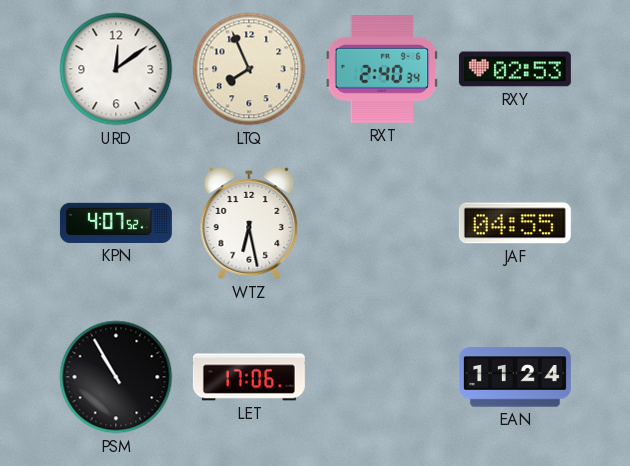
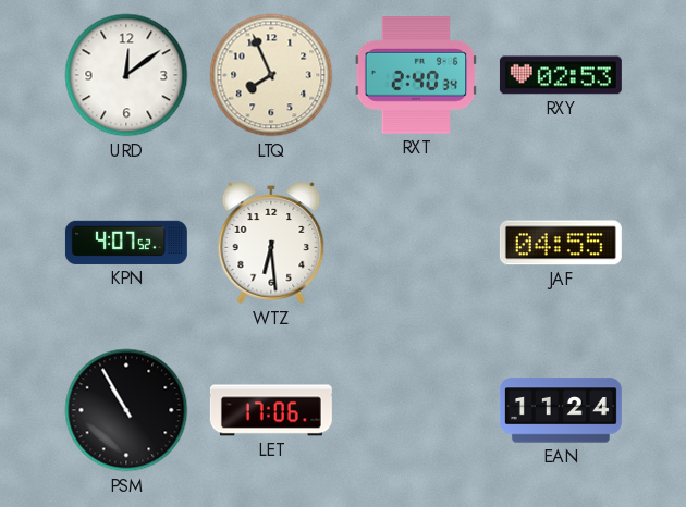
WTZ: 6:28 -> 6:29
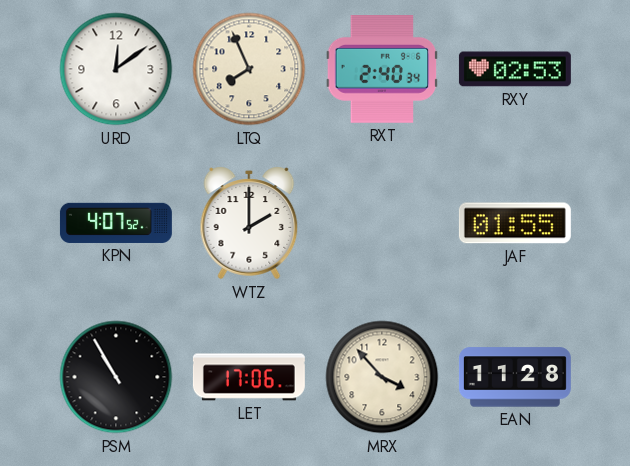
WTZ: 6:29 -> 2:00
JAF: 04:55 -> 01:55
MRX: none -> 3:53
EAN: 11:24 -> 11:28
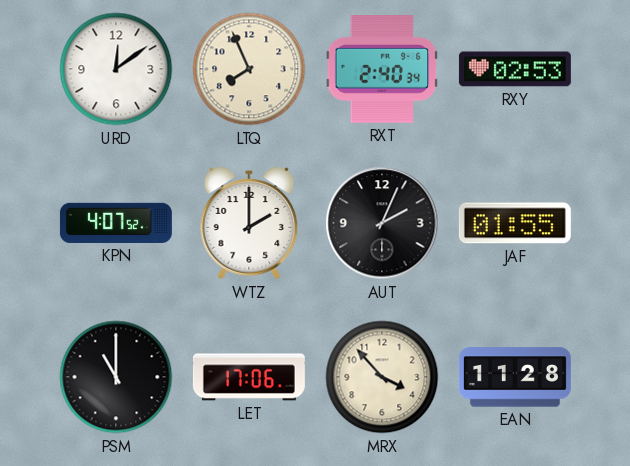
AUT: none -> 2:04
PSM: 10:55 -> 11:00
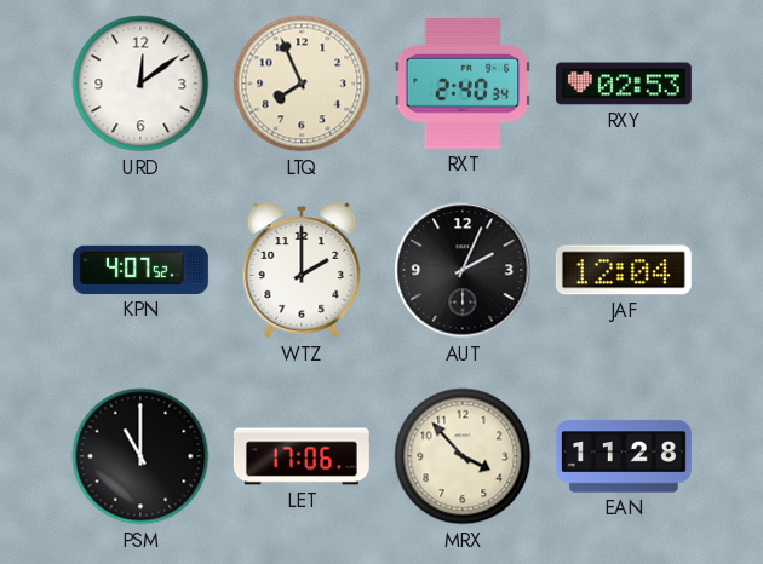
JAF: 01:55 -> 12:04
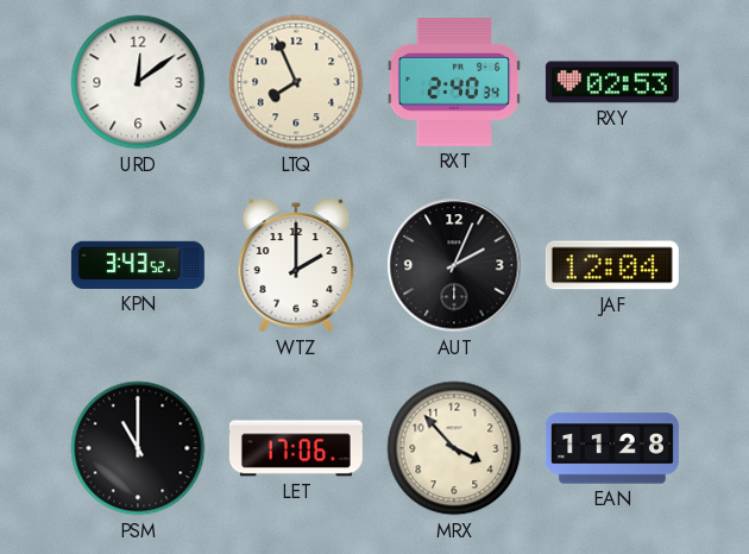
KPN: 4:07 -> 3:43
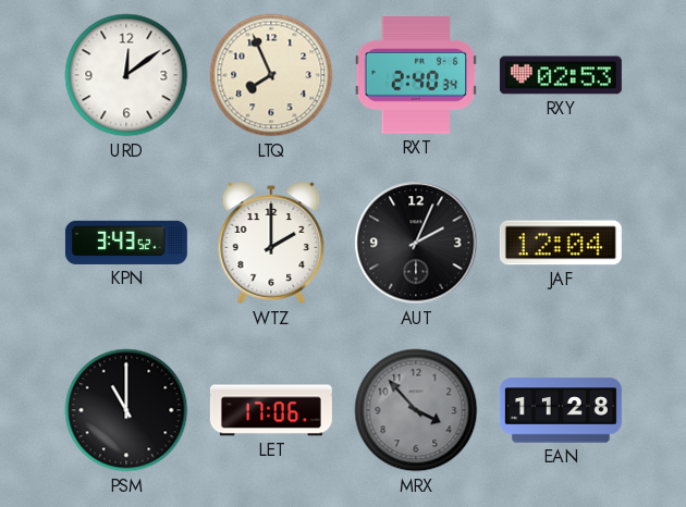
MRX dial: cream -> grey
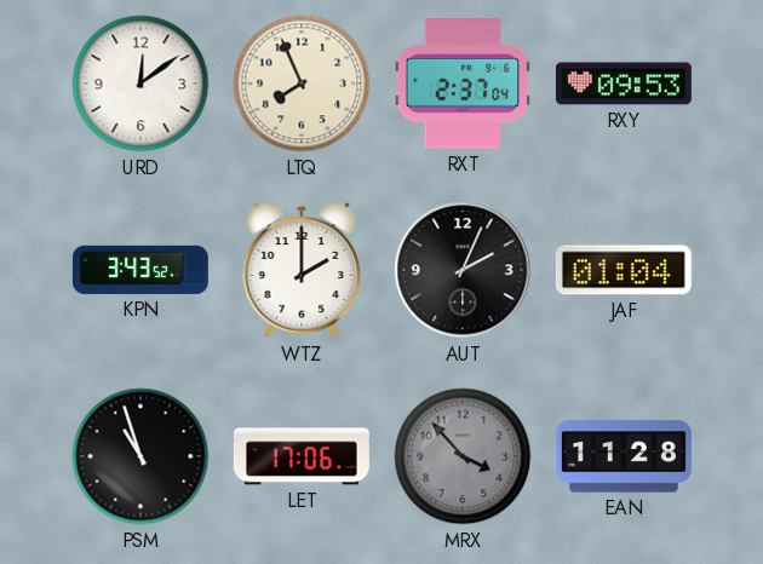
RXT: 2:40 -> 2:37
RXY: 02:53 -> 09:53
JAF: 12:04 -> 01:04
PSM: 11:00 -> 10:57
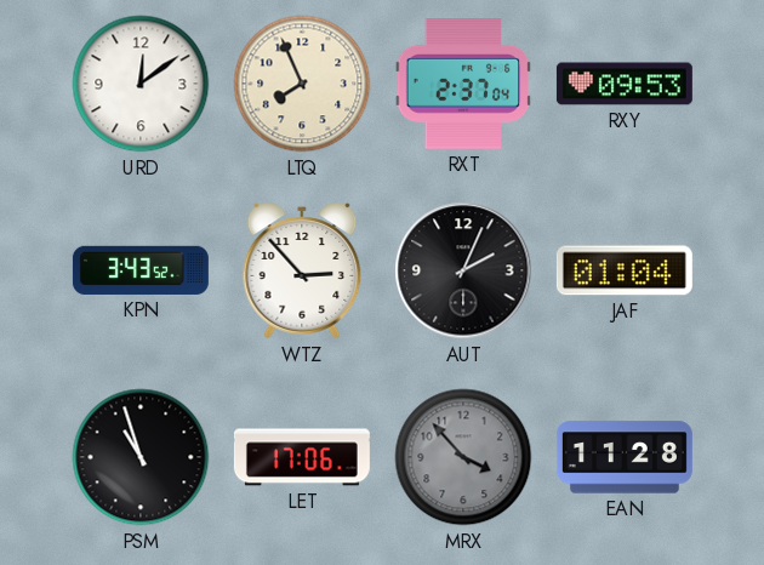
WTZ: 2:00 -> 2:53
